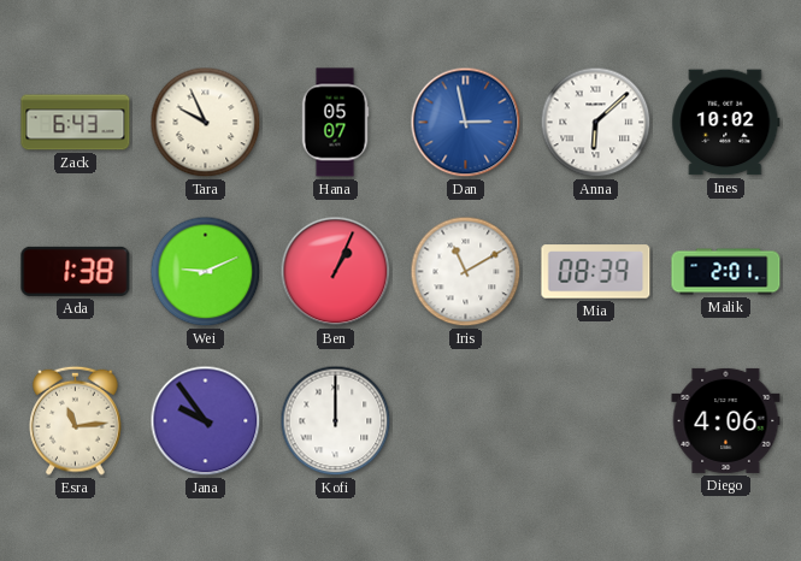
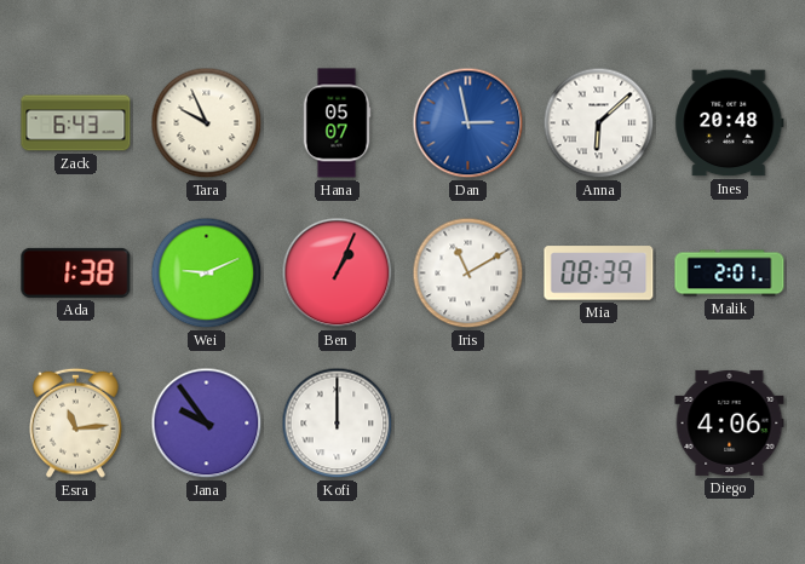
Ines: 10:02 -> 20:48
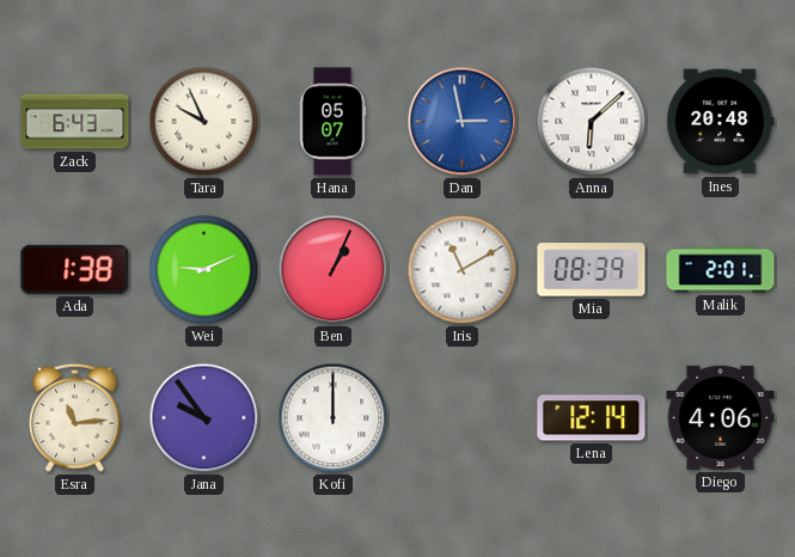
Lena: none -> 12:14
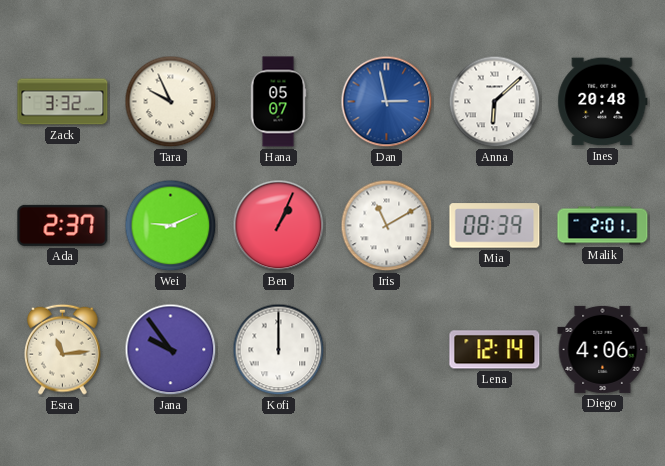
Zack: 6:43 -> 3:32
Ada: 1:38 -> 2:37
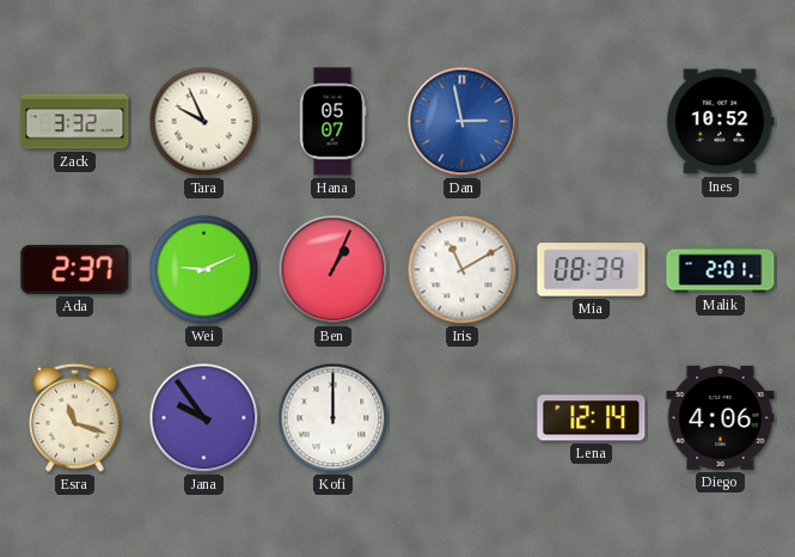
Anna: 6:08 -> none
Ines: 20:48 -> 10:52
Esra: 11:14 -> 11:18
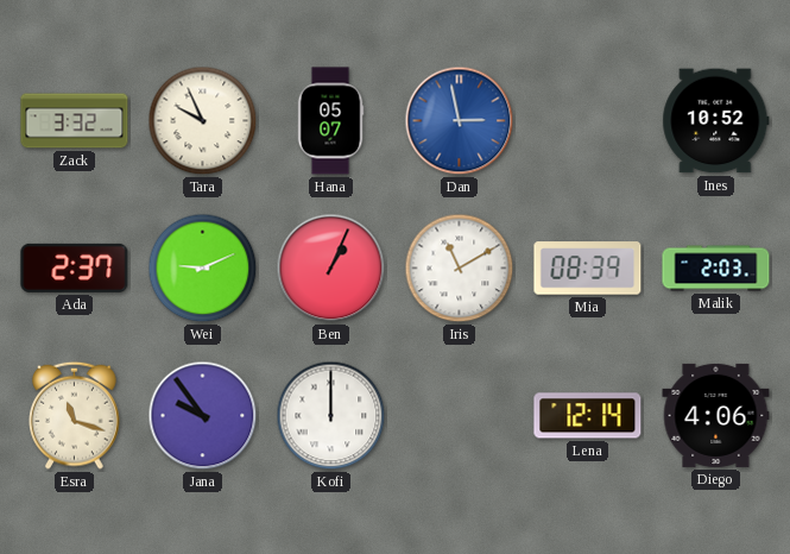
Malik: 2:01 -> 2:03
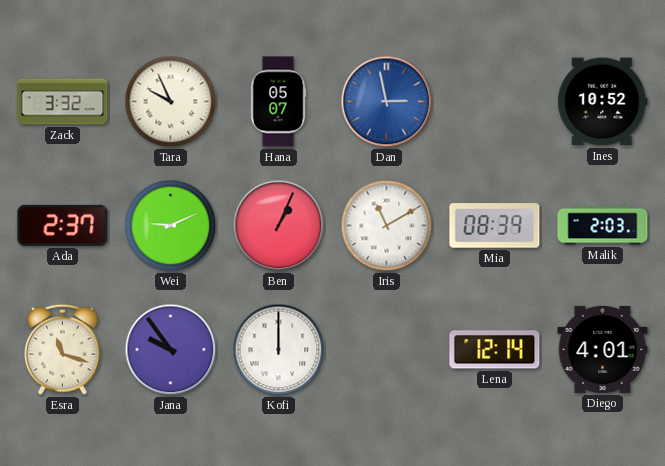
Diego: 4:06 -> 4:01
